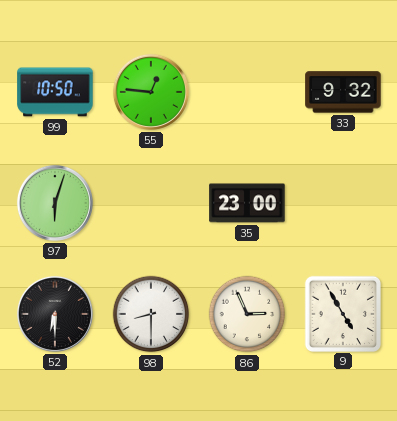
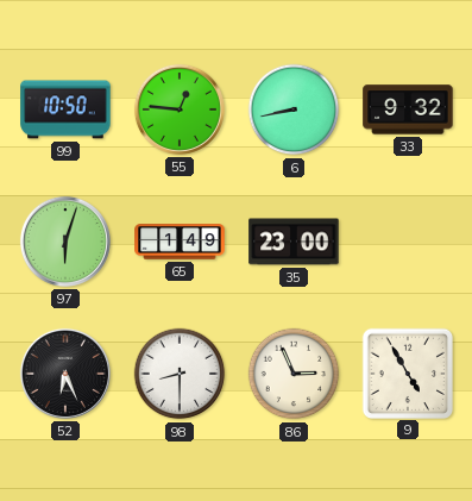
6: none -> 8:43
65: none -> 1:49
52: 6:30 -> 6:26
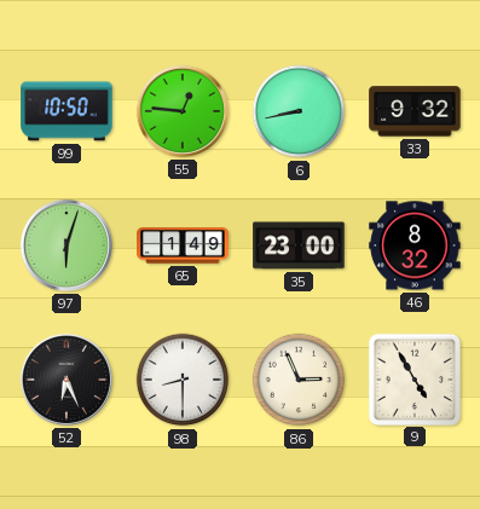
46: none -> 8:32
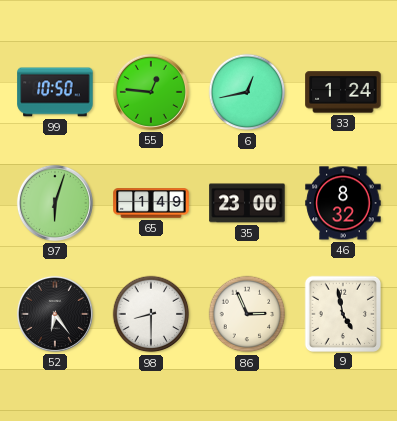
6: 8:43 -> 12:43
33: 9:32 -> 1:24
52: 6:26 -> 6:24
9: 4:55 -> 4:58
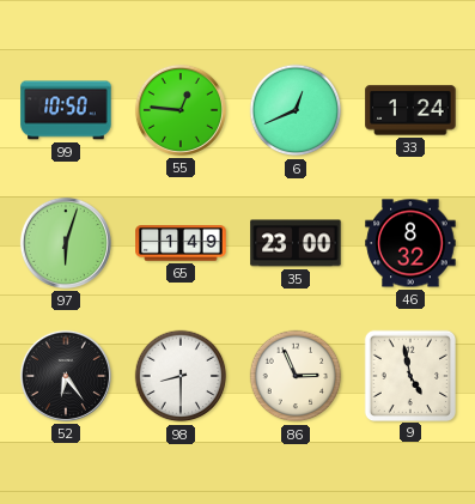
6: 12:43 -> 12:41
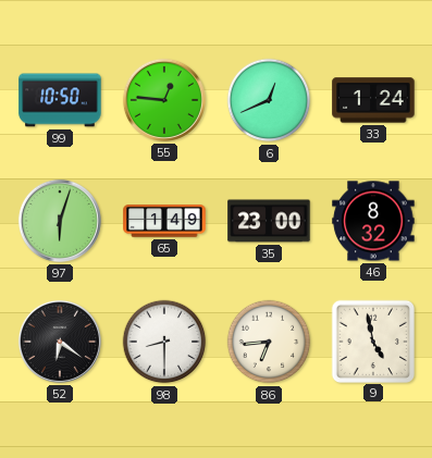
52: 6:24 -> 6:21
86: 2:56 -> 6:44
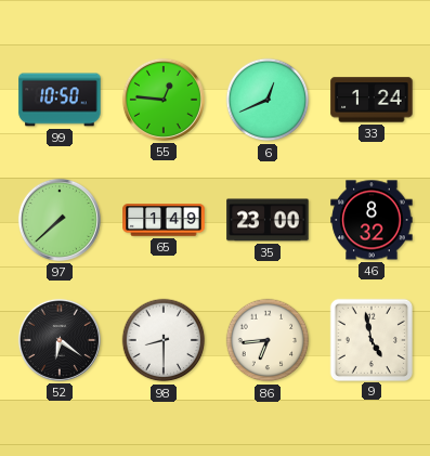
97: 6:03 -> 7:38
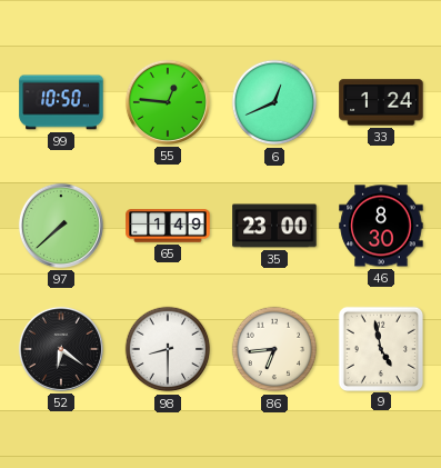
46: 8:32 -> 8:30
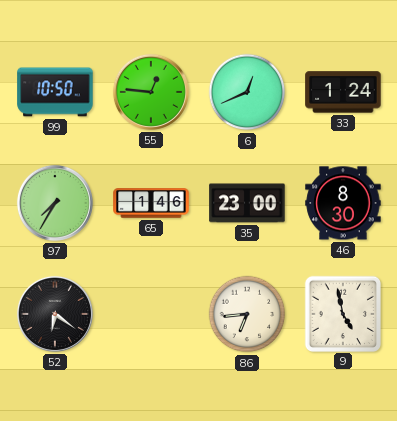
97: 7:38 -> 7:35
65: 1:49 -> 1:46
98: 8:30 -> none
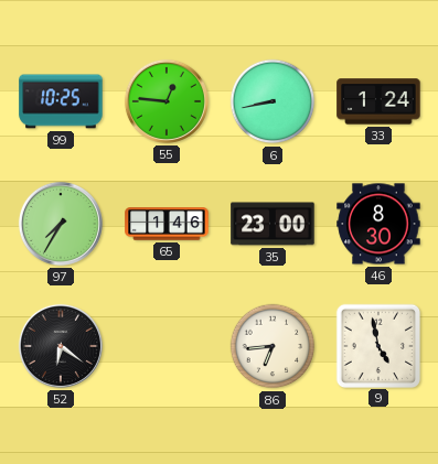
99: 10:50 -> 10:25
6: 12:41 -> 8:43
